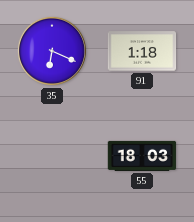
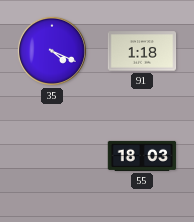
35: 6:19 -> 4:19
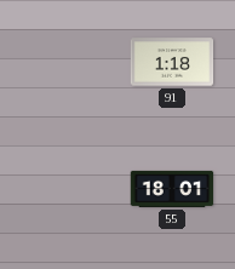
35: 4:19 -> none
55: 18:03 -> 18:01
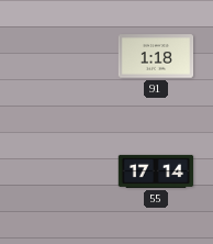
55: 18:01 -> 17:14
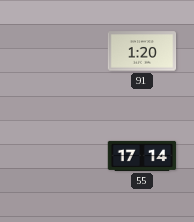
91: 1:18 -> 1:20
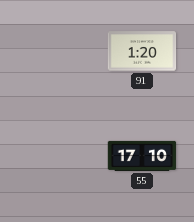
55: 17:14 -> 17:10
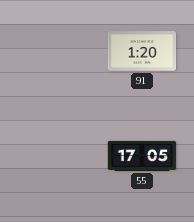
55: 17:10 -> 17:05
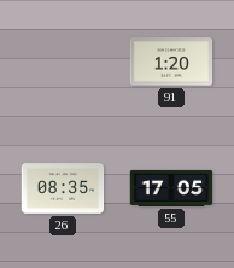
26: none -> 08:35
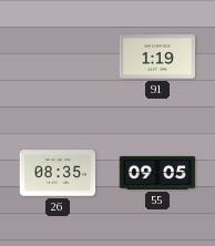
91: 1:20 -> 1:19
55: 17:05 -> 09:05
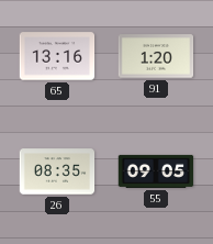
65: none -> 13:16
91: 1:19 -> 1:20
